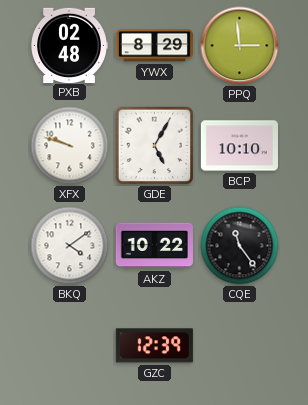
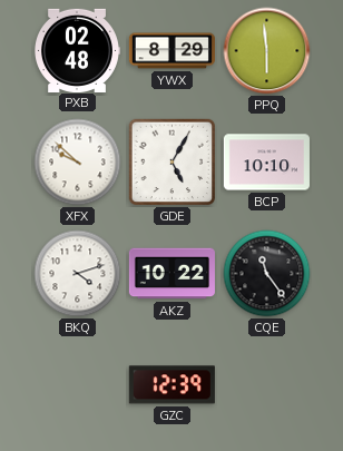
PPQ: 2:59 -> 5:59
XFX: 9:48 -> 9:52
BKQ: 4:09 -> 4:12
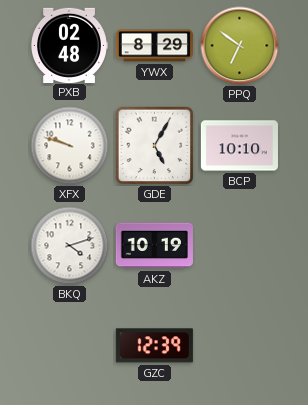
PPQ: 5:59 -> 6:51
XFX: 9:52 -> 9:48
AKZ: 10:22 -> 10:19
CQE: 11:24 -> none
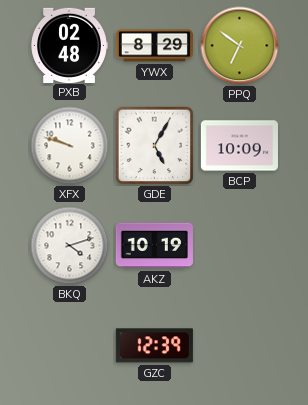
BCP: 10:10 -> 10:09
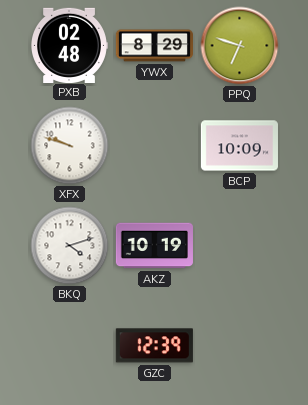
PPQ: 6:51 -> 6:48
GDE: 5:05 -> none
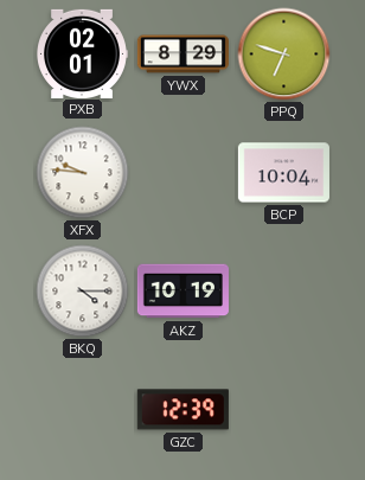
PXB: 02:48 -> 02:01
XFX: 9:48 -> 9:46
BCP: 10:09 -> 10:04
BKQ: 4:12 -> 4:15
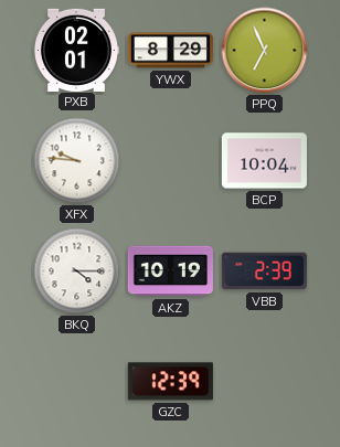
PPQ: 6:48 -> 6:56
VBB: none -> 2:39
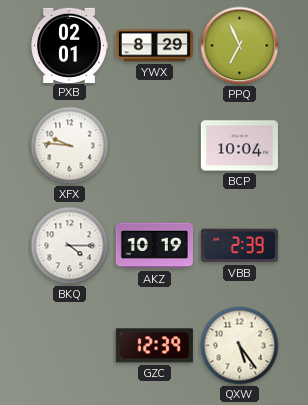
QXW: none -> 5:24
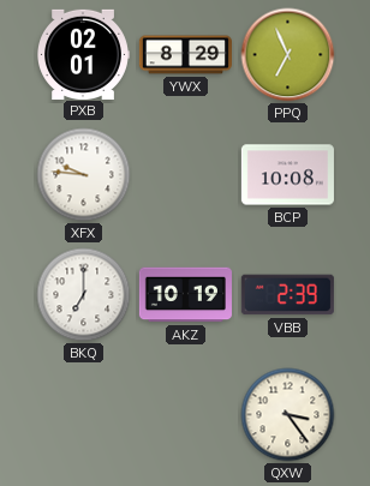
BCP: 10:04 -> 10:08
BKQ: 4:15 -> 7:00
GZC: 12:39 -> none
QXW: 5:24 -> 3:24
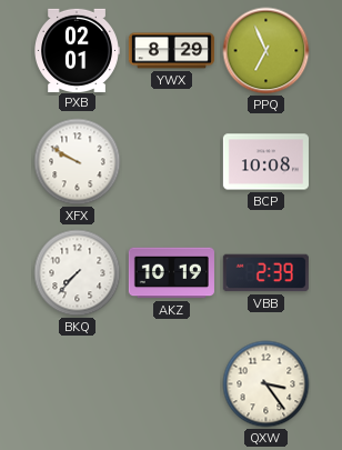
XFX: 9:46 -> 9:50
BKQ: 7:00 -> 7:37
